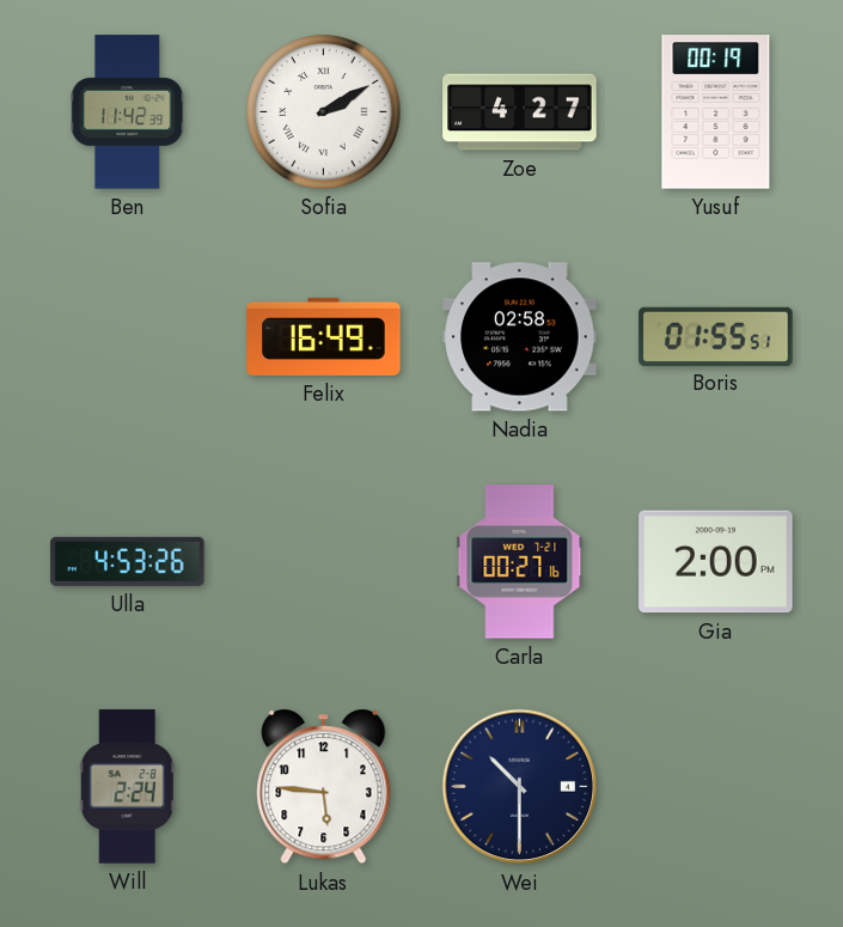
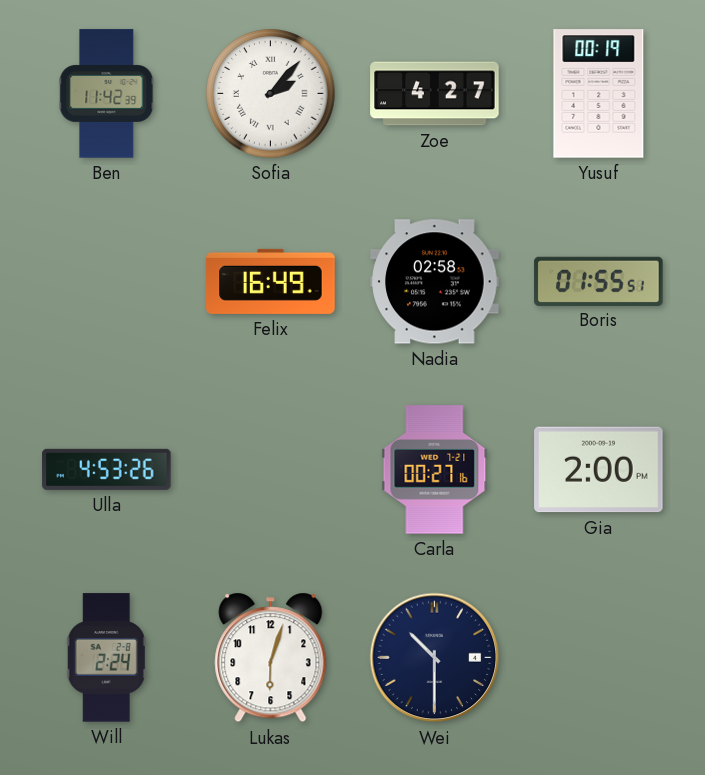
Sofia: 2:10 -> 2:07
Lukas: 5:46 -> 6:03
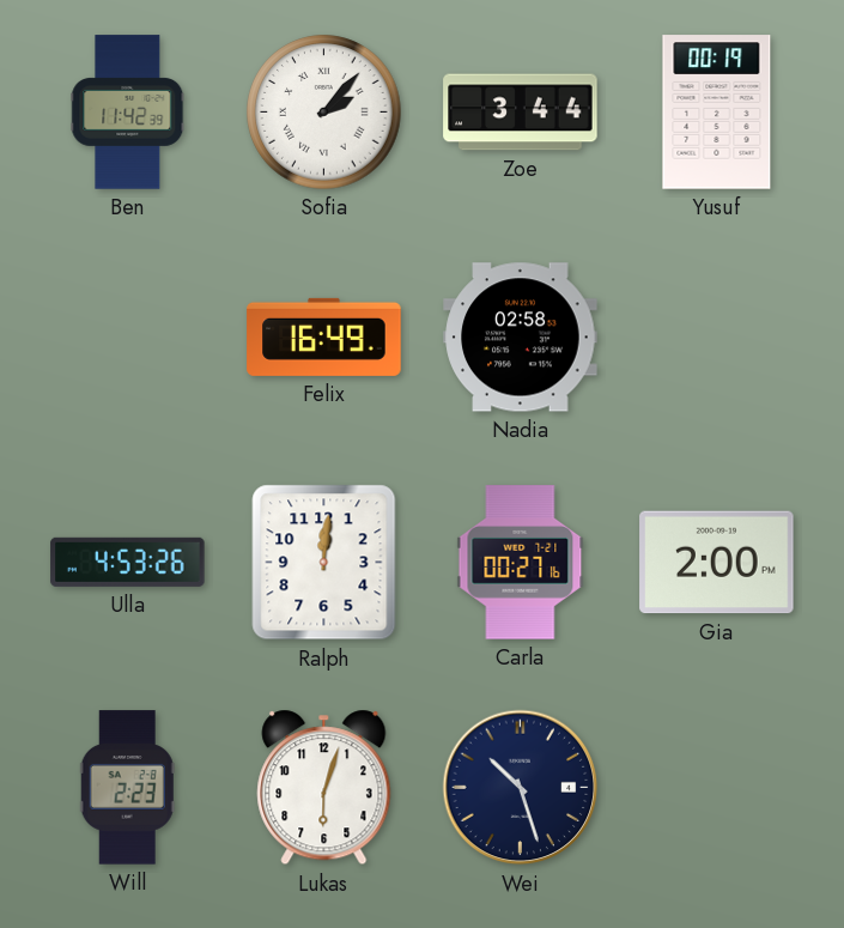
Zoe: 4:27 -> 3:44
Boris: 01:55 -> none
Ralph: none -> 12:01
Will: 2:24 -> 2:23
Wei: 10:30 -> 10:27
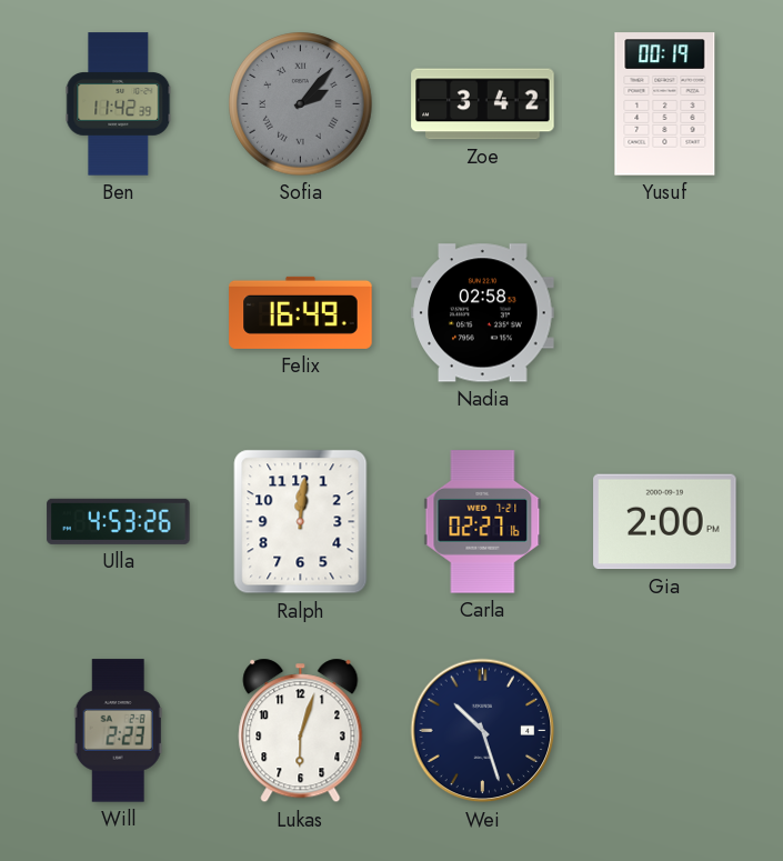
Sofia dial: white -> grey
Zoe: 3:44 -> 3:42
Carla: 00:27 -> 02:27
